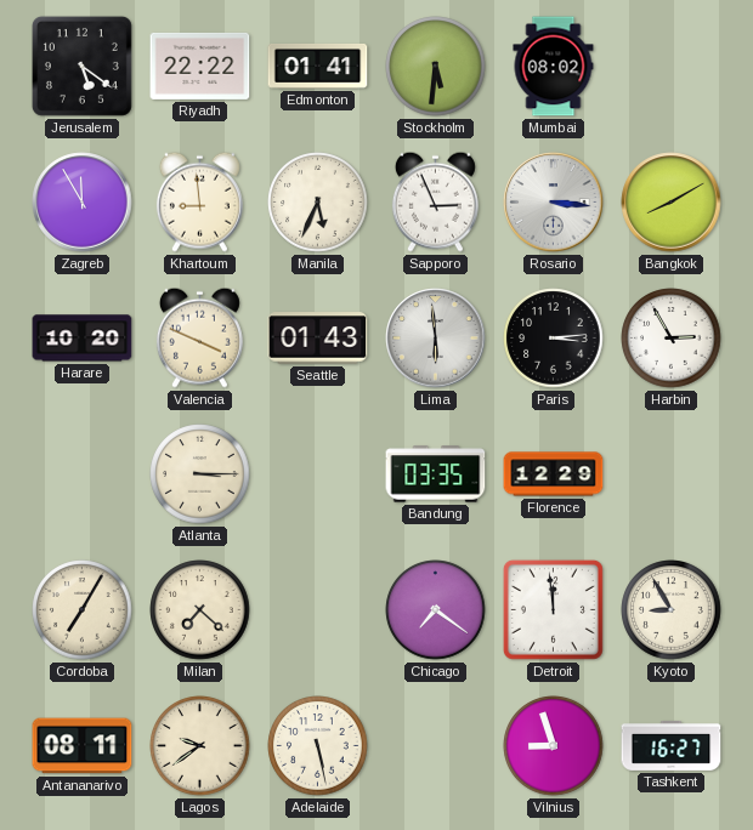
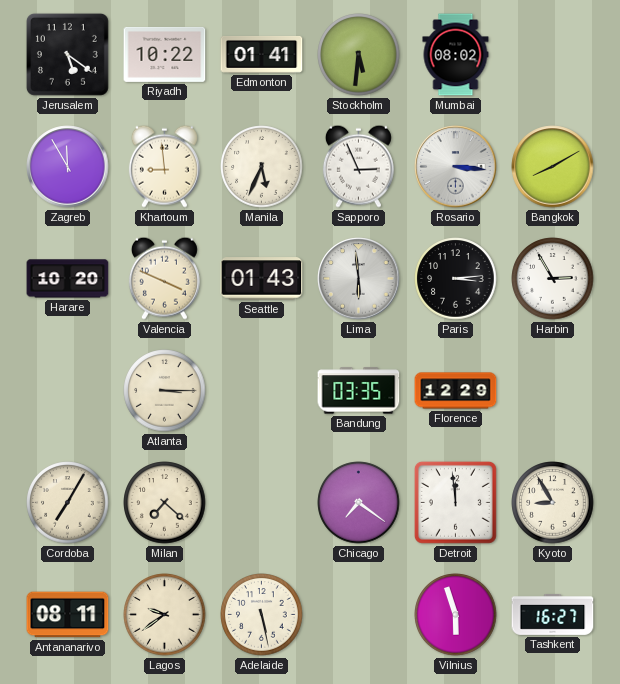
Riyadh: 22:22 -> 10:22
Vilnius: 8:57 -> 5:57
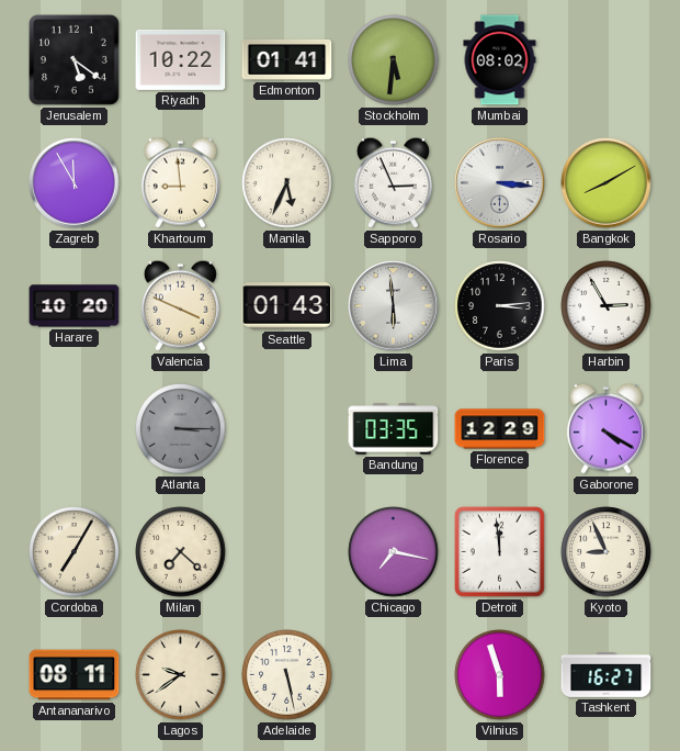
Atlanta dial: cream -> grey
Gaborone: none -> 4:20
Chicago: 7:21 -> 7:17
Kyoto: 8:55 -> 8:56
